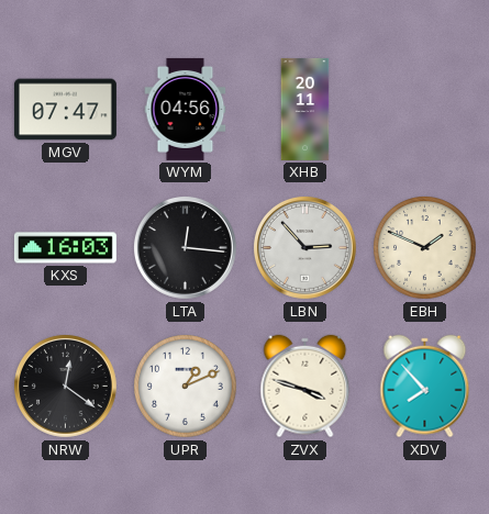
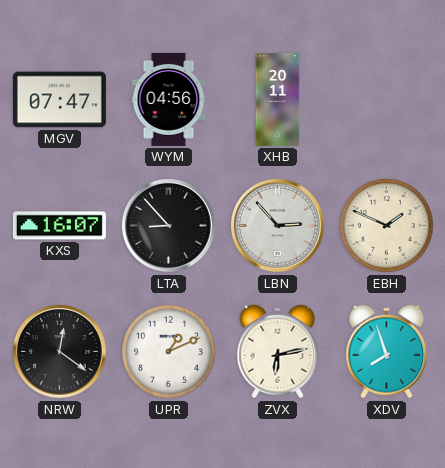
KXS: 16:03 -> 16:07
LTA: 12:16 -> 8:53
ZVX: 3:48 -> 6:13
XDV: 7:53 -> 7:57
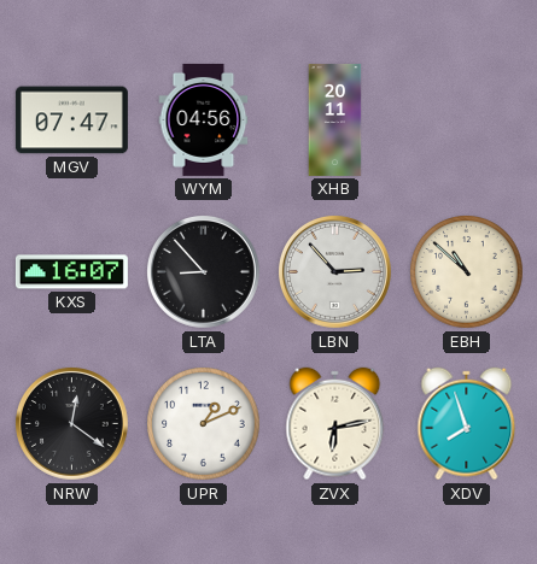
EBH: 1:49 -> 10:52
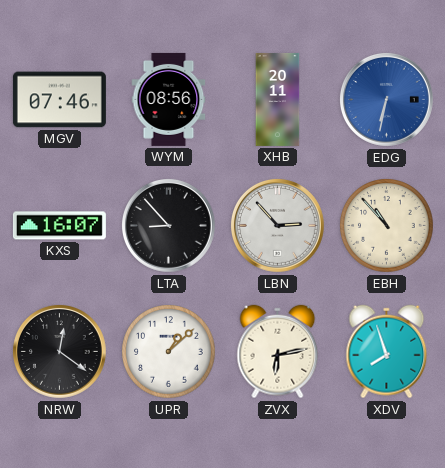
MGV: 07:47 -> 07:46
WYM: 04:56 -> 08:56
EDG: none -> 6:32
EBH: 10:52 -> 10:53
UPR: 1:11 -> 1:08
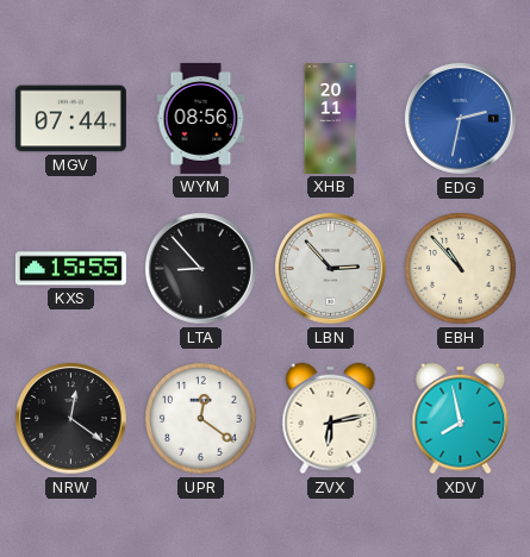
MGV: 07:46 -> 07:44
EDG: 6:32 -> 2:32
KXS: 16:07 -> 15:55
UPR: 1:08 -> 12:21
XDV: 7:57 -> 7:58
